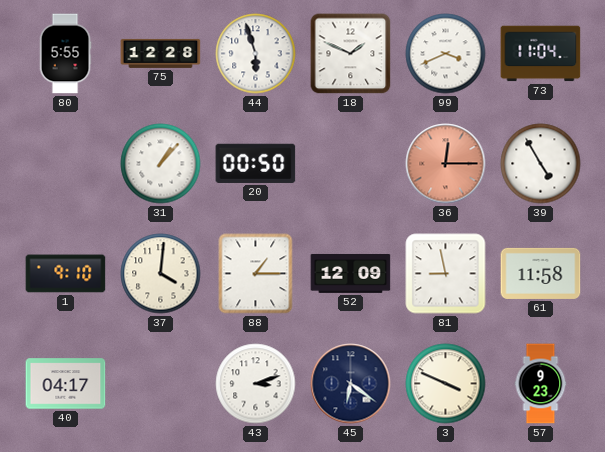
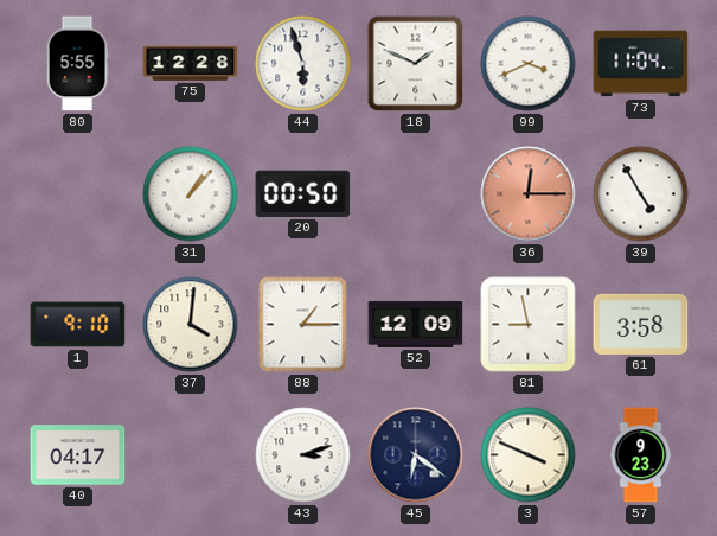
61: 11:58 -> 3:58
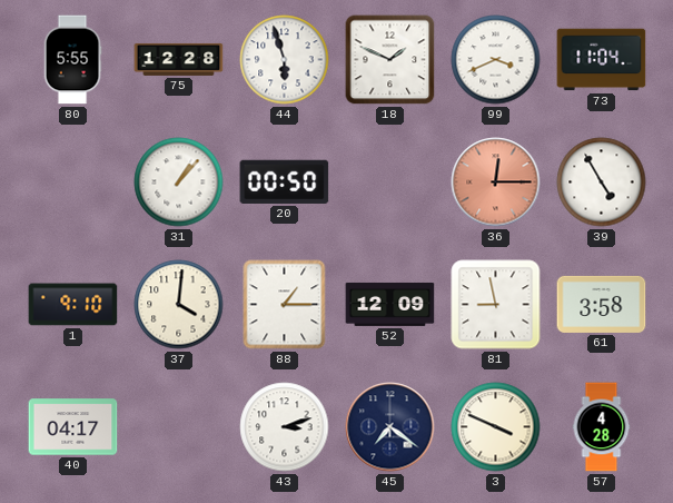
45: 6:21 -> 7:21
57: 9:23 -> 4:28
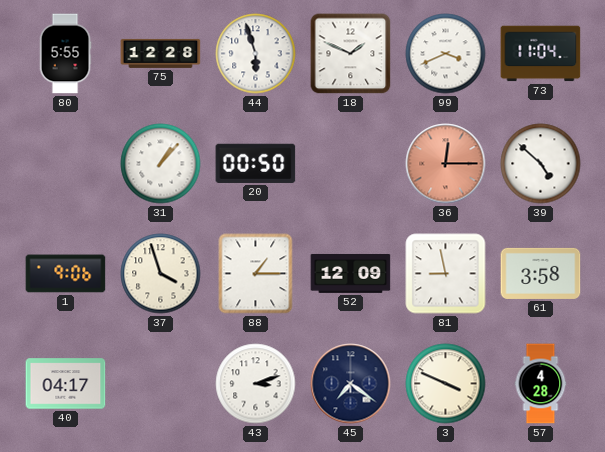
39: 4:55 -> 4:52
1: 9:10 -> 9:06
37: 4:01 -> 3:57
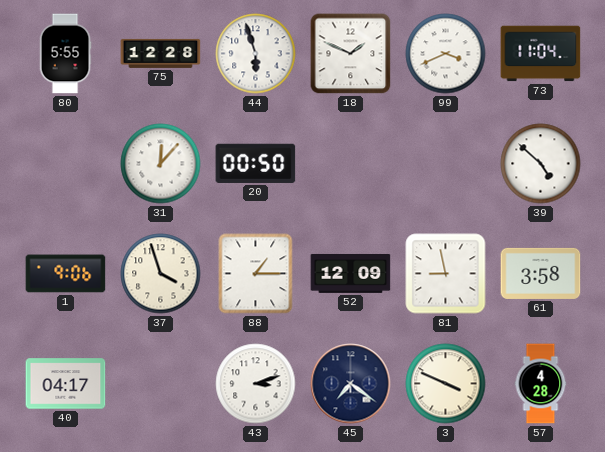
31: 1:07 -> 12:07
36: 12:15 -> none
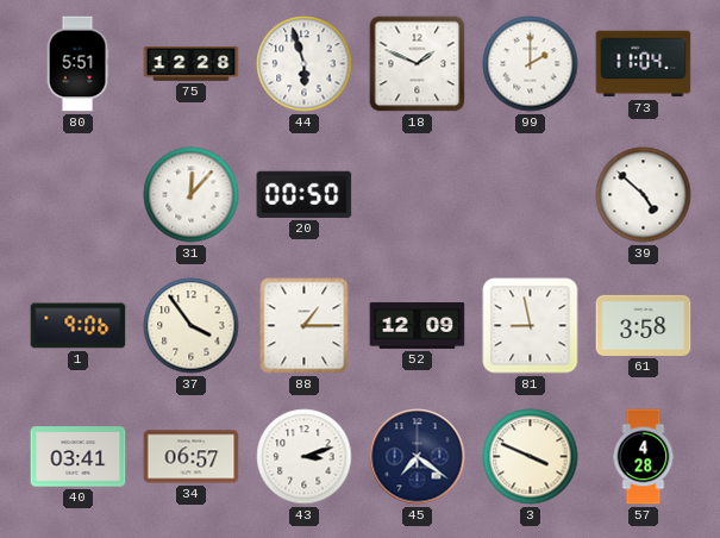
80: 5:55 -> 5:51
99: 3:41 -> 2:00
37: 3:57 -> 3:54
40: 04:17 -> 03:41
34: none -> 06:57
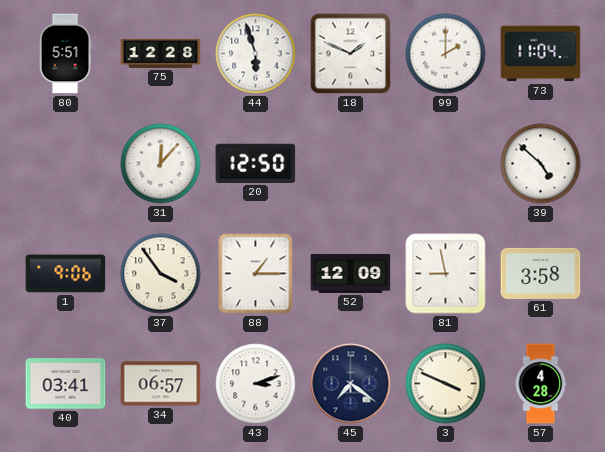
20: 00:50 -> 12:50
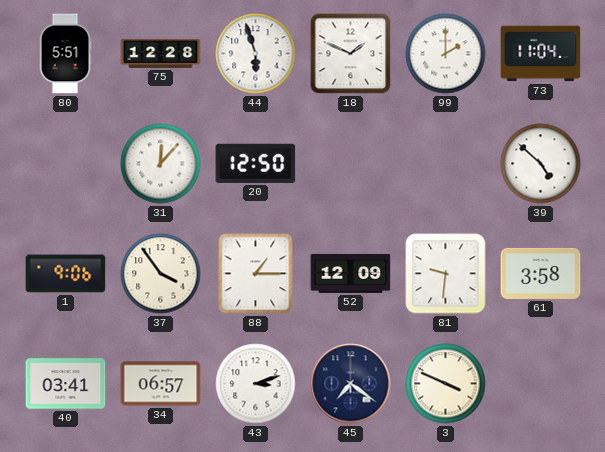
81: 8:58 -> 9:31
57: 4:28 -> none
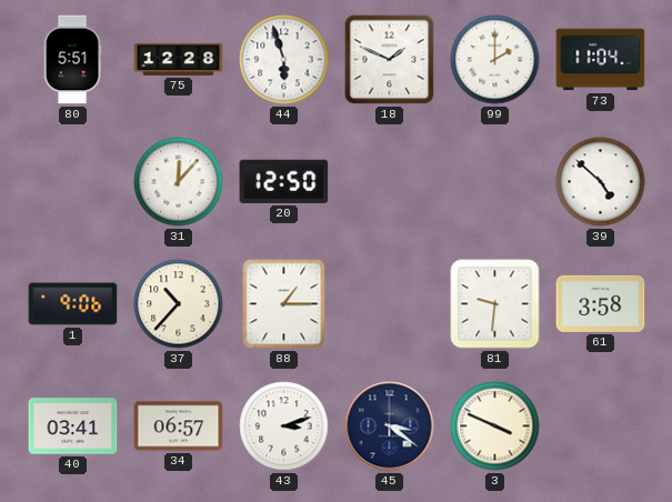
37: 3:54 -> 10:37
52: 12:09 -> none
45: 7:21 -> 3:21
